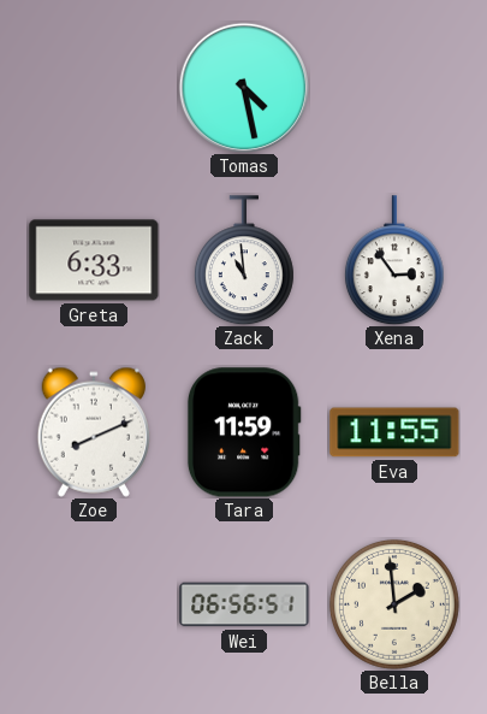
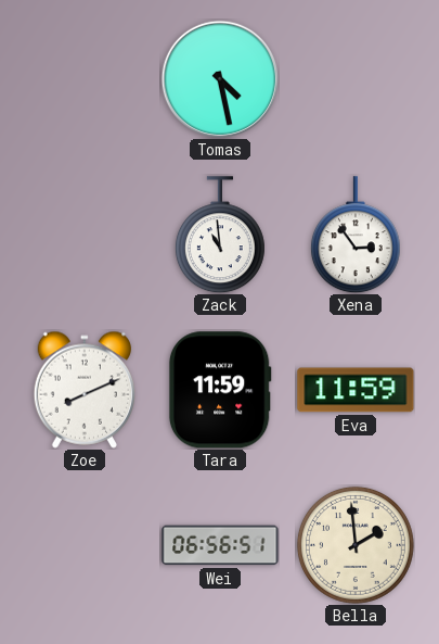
Greta: 6:33 -> none
Eva: 11:55 -> 11:59
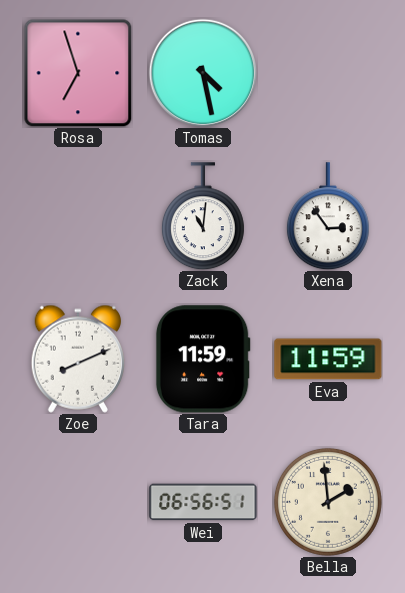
Rosa: none -> 6:57
Zack: 10:59 -> 11:01
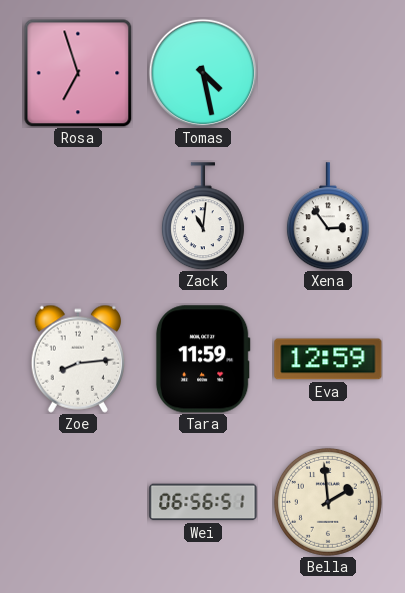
Zoe: 8:11 -> 8:14
Eva: 11:59 -> 12:59
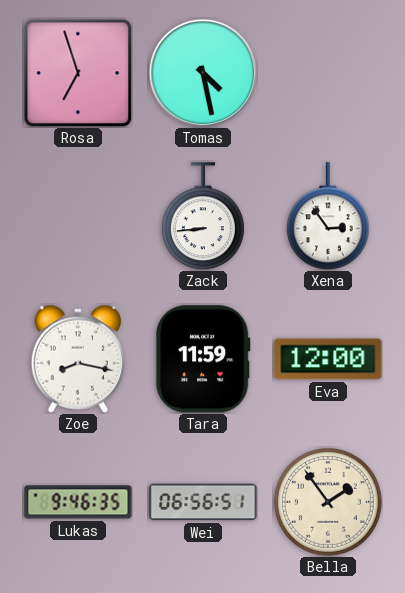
Zack: 11:01 -> 8:44
Zoe: 8:14 -> 8:17
Eva: 12:59 -> 12:00
Lukas: none -> 9:46
Bella: 1:59 -> 1:54
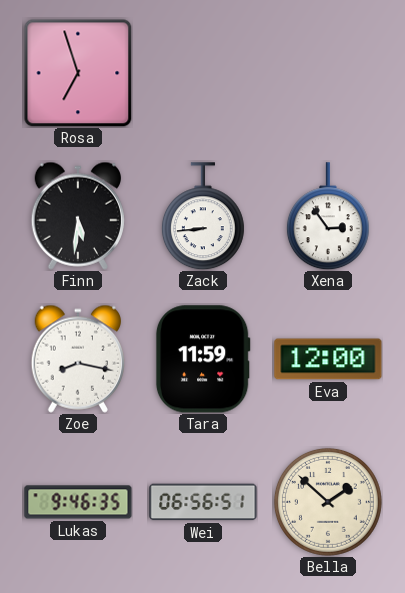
Tomas: 4:28 -> none
Finn: none -> 5:31
Bella: 1:54 -> 1:52
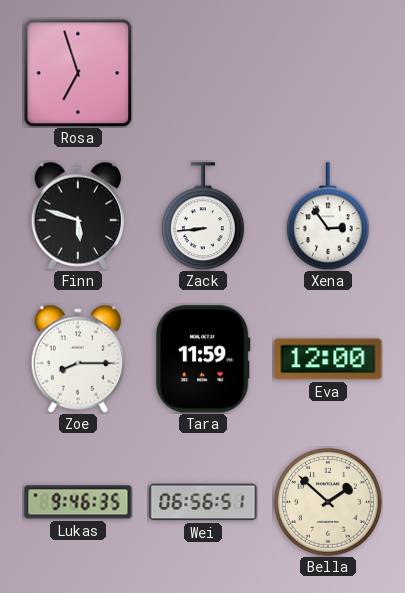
Finn: 5:31 -> 5:48
Zoe: 8:17 -> 8:15
